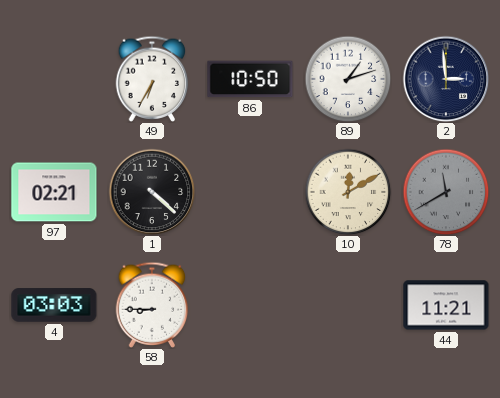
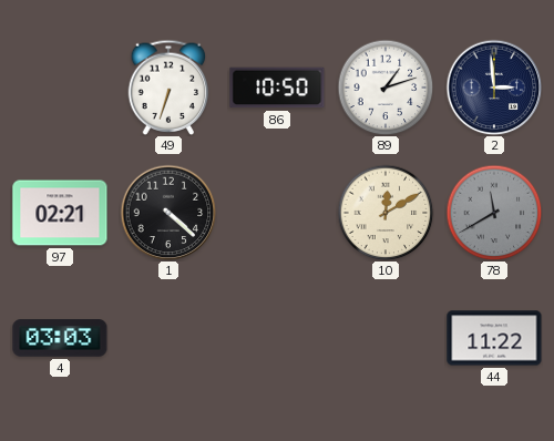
49: 6:35 -> 6:33
58: 8:45 -> none
44: 11:21 -> 11:22
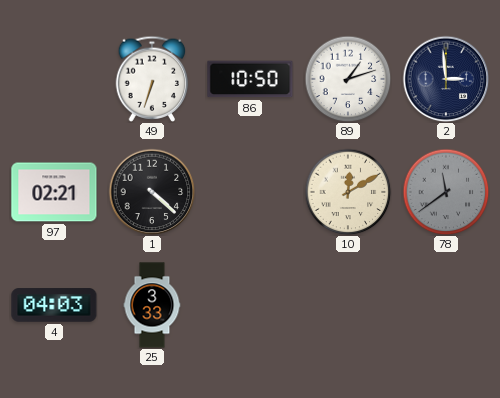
78: 11:40 -> 11:39
4: 03:03 -> 04:03
25: none -> 3:33
44: 11:22 -> none
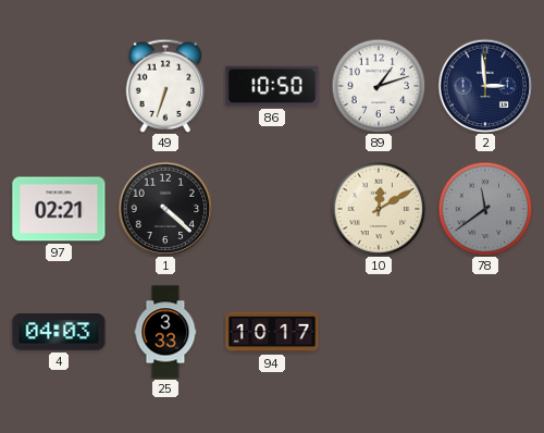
94: none -> 10:17
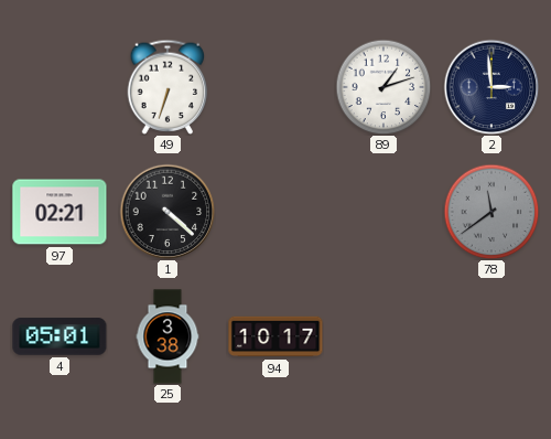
86: 10:50 -> none
10: 12:10 -> none
4: 04:03 -> 05:01
25: 3:33 -> 3:38
